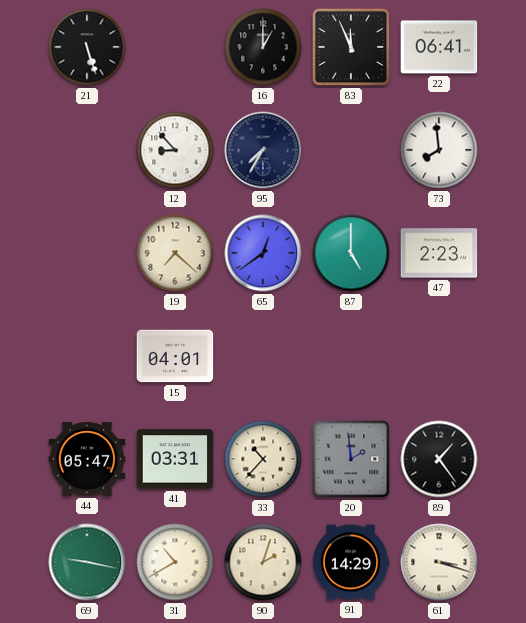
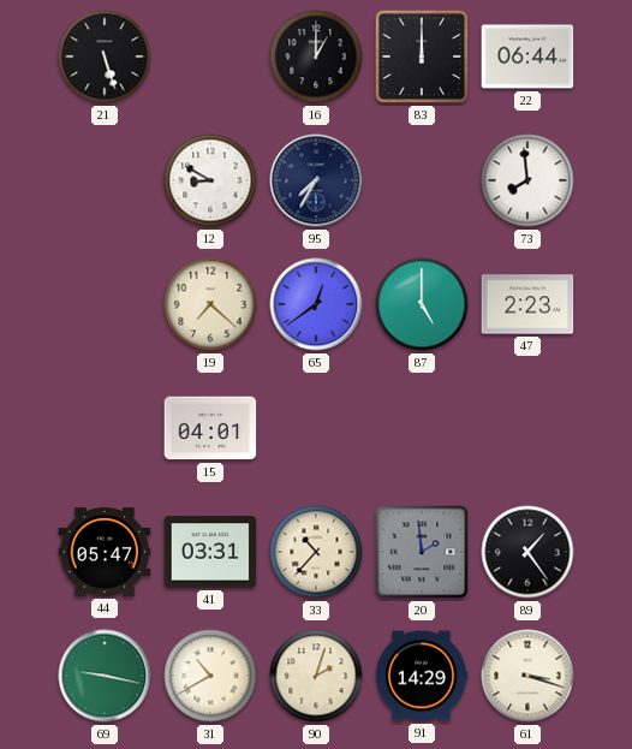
83: 11:56 -> 12:00
22: 06:41 -> 06:44
12: 8:53 -> 8:50
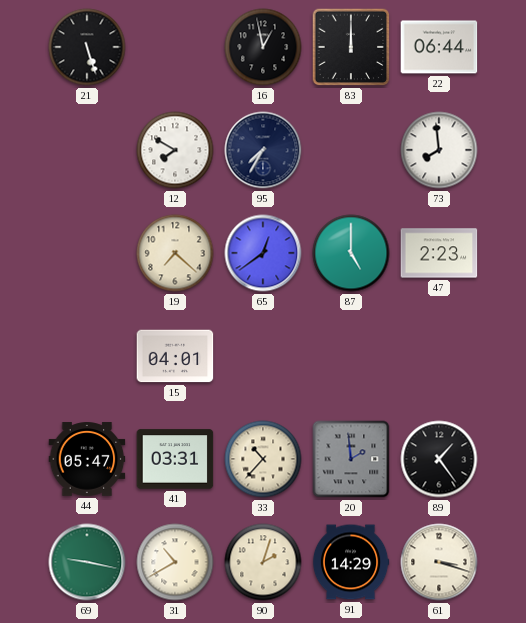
16: 1:00 -> 12:58
12: 8:50 -> 7:50
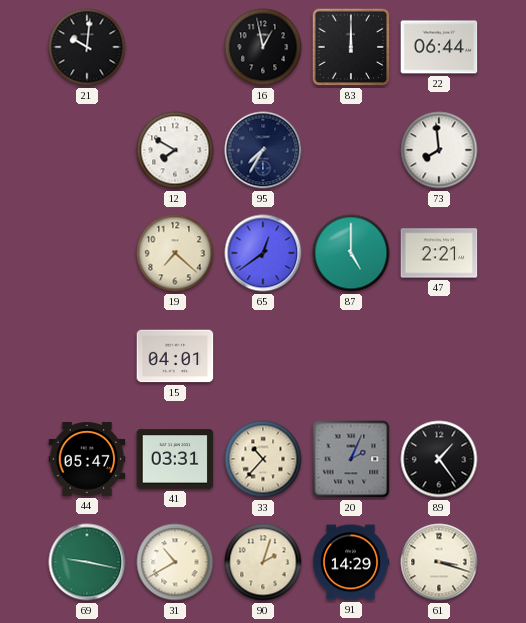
21: 5:27 -> 10:01
47: 2:23 -> 2:21
20: 1:59 -> 2:04
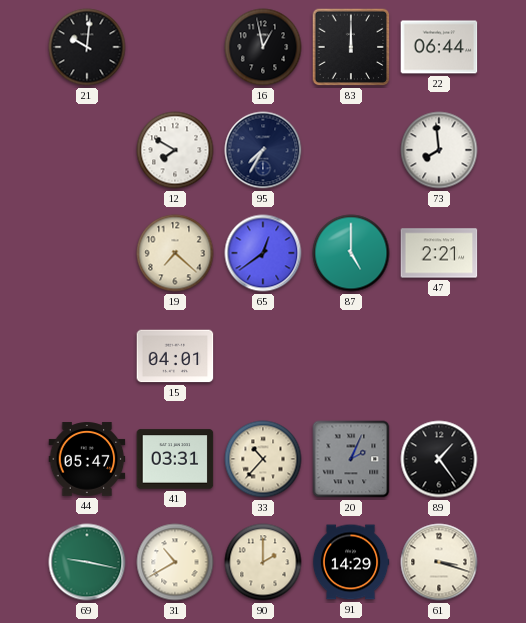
90: 2:03 -> 2:00
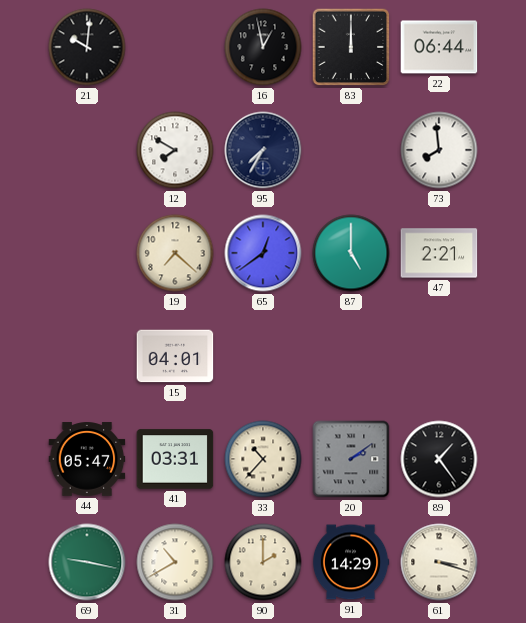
20: 2:04 -> 2:09
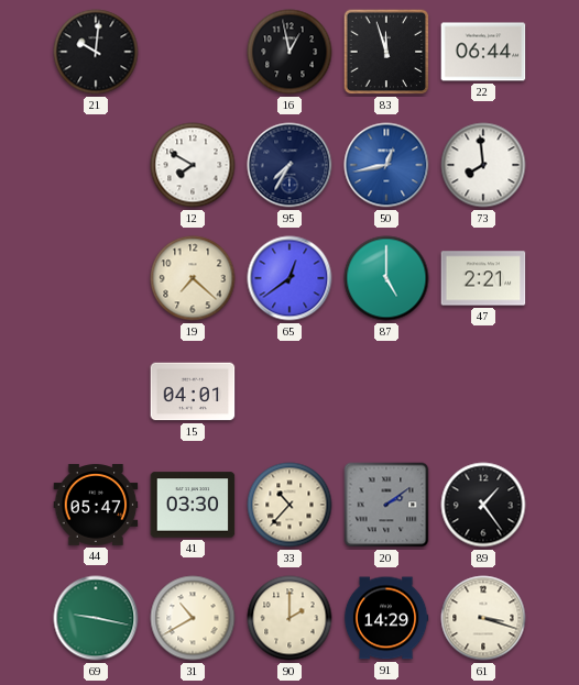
83: 12:00 -> 11:57
50: none -> 12:43
41: 03:31 -> 03:30
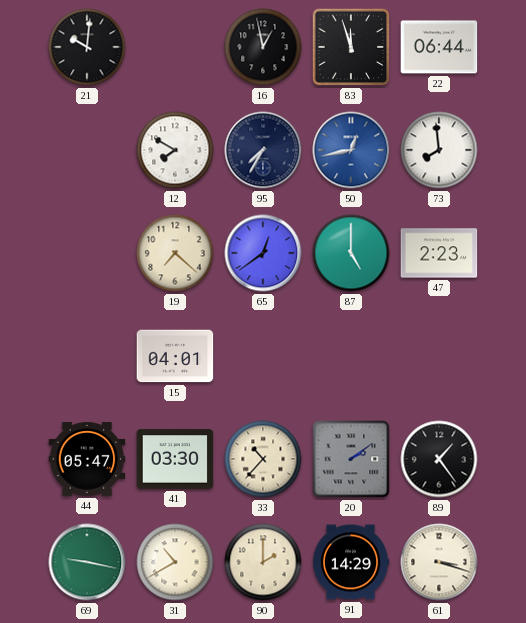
47: 2:21 -> 2:23
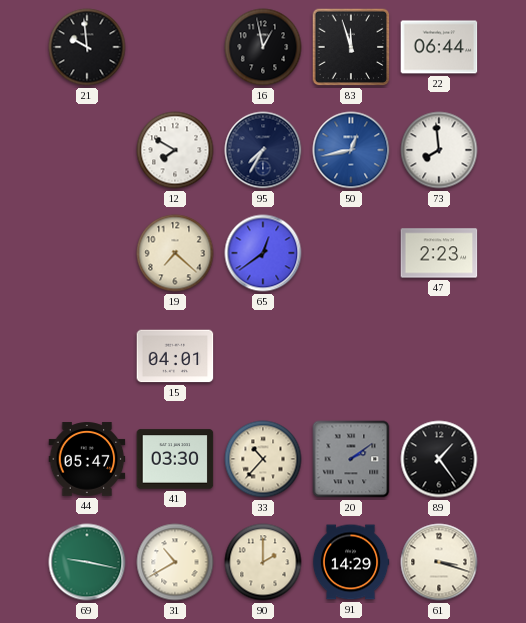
21: 10:01 -> 9:59
87: 5:00 -> none
